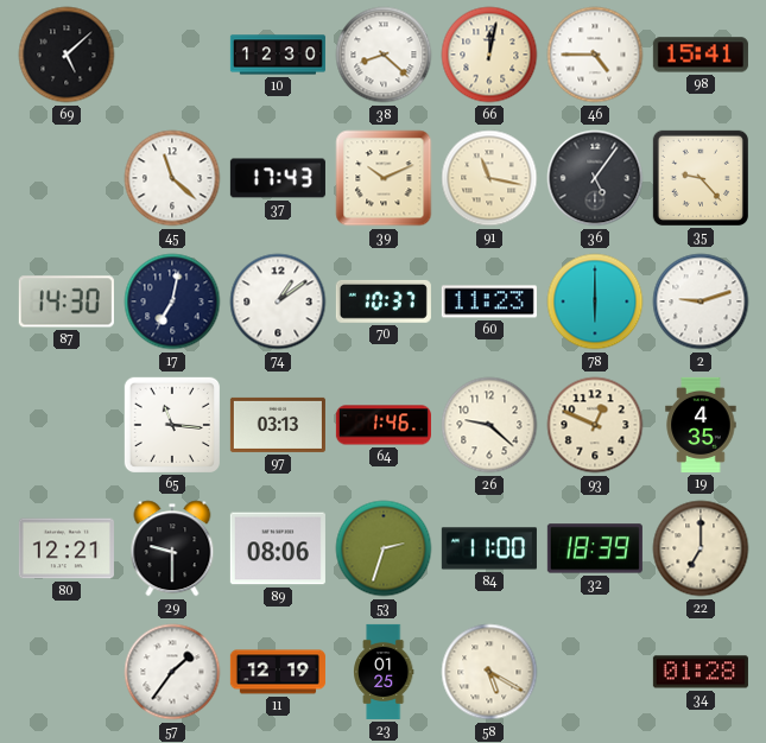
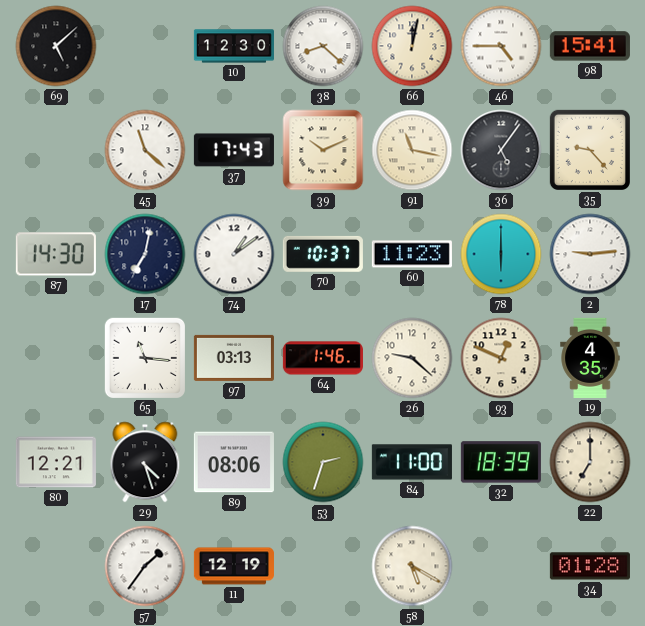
2: 9:12 -> 9:14
29: 9:30 -> 4:27
23: 01:25 -> none
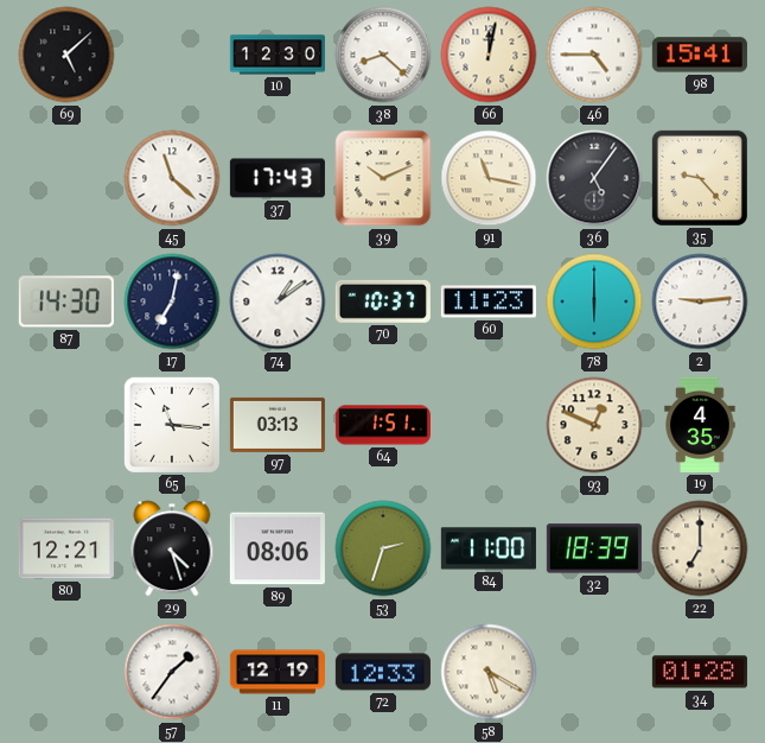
64: 1:46 -> 1:51
26: 9:22 -> none
72: none -> 12:33
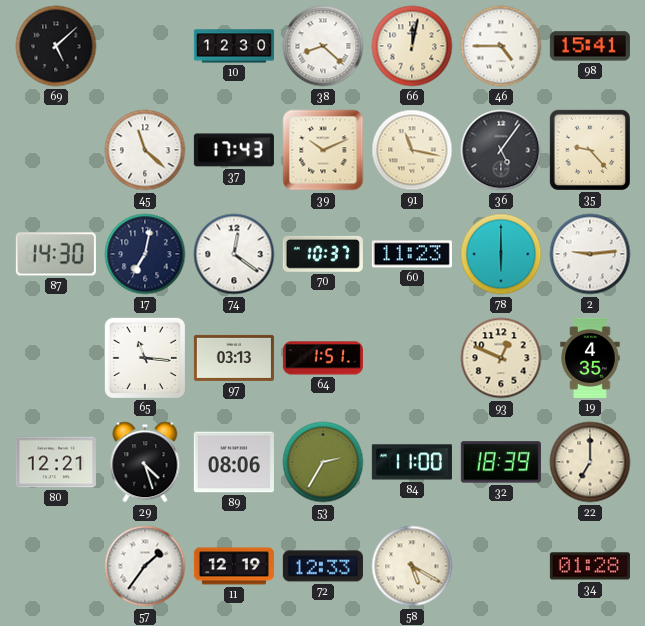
74: 1:09 -> 12:21
53: 2:33 -> 2:35
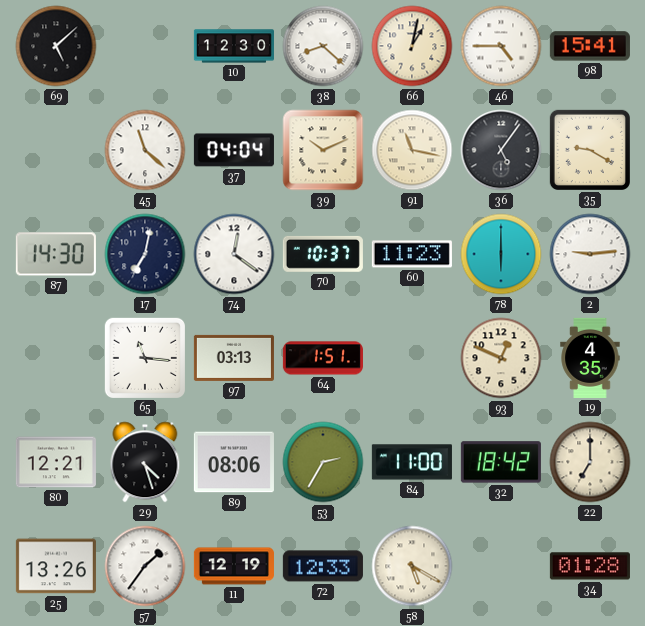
66: 12:02 -> 1:02
37: 17:43 -> 04:04
35: 9:23 -> 9:20
32: 18:39 -> 18:42
25: none -> 13:26
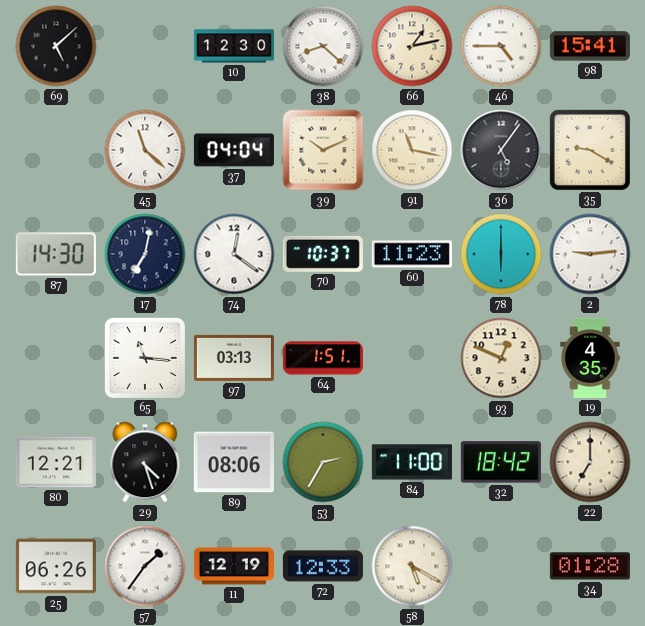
66: 1:02 -> 1:13
25: 13:26 -> 06:26
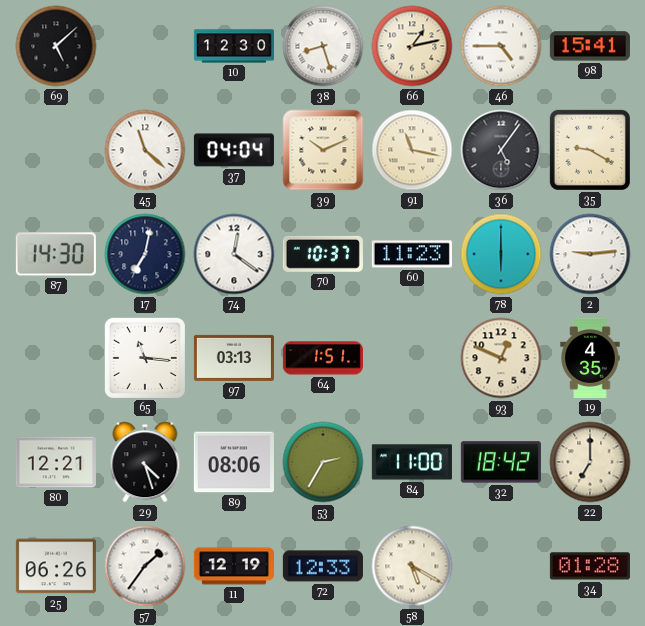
38: 8:22 -> 8:27
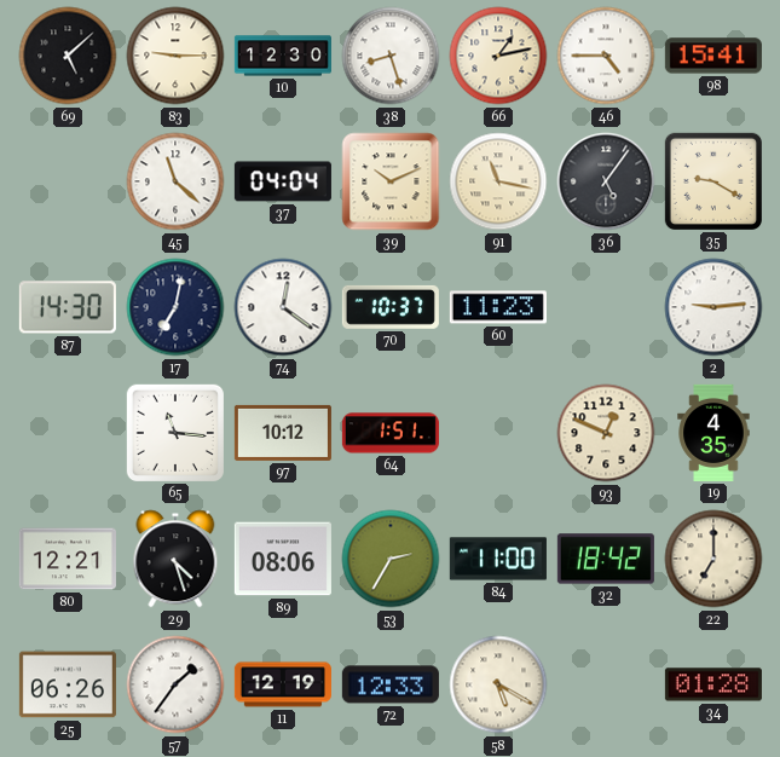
83: none -> 9:15
78: 6:00 -> none
97: 03:13 -> 10:12
